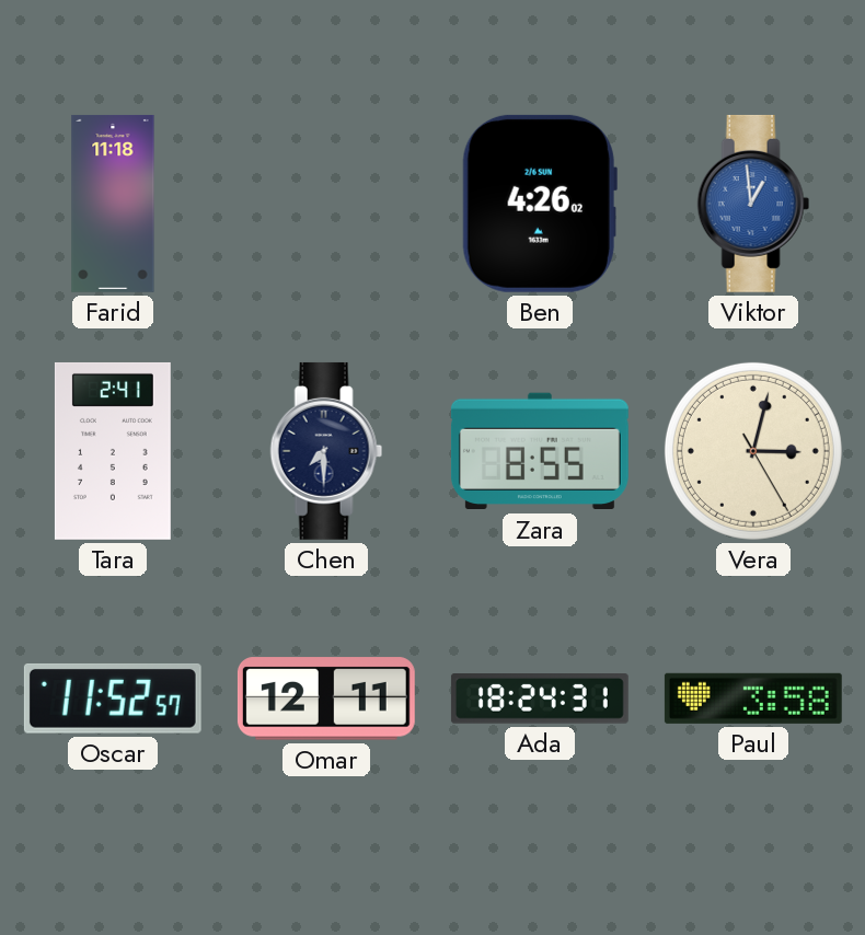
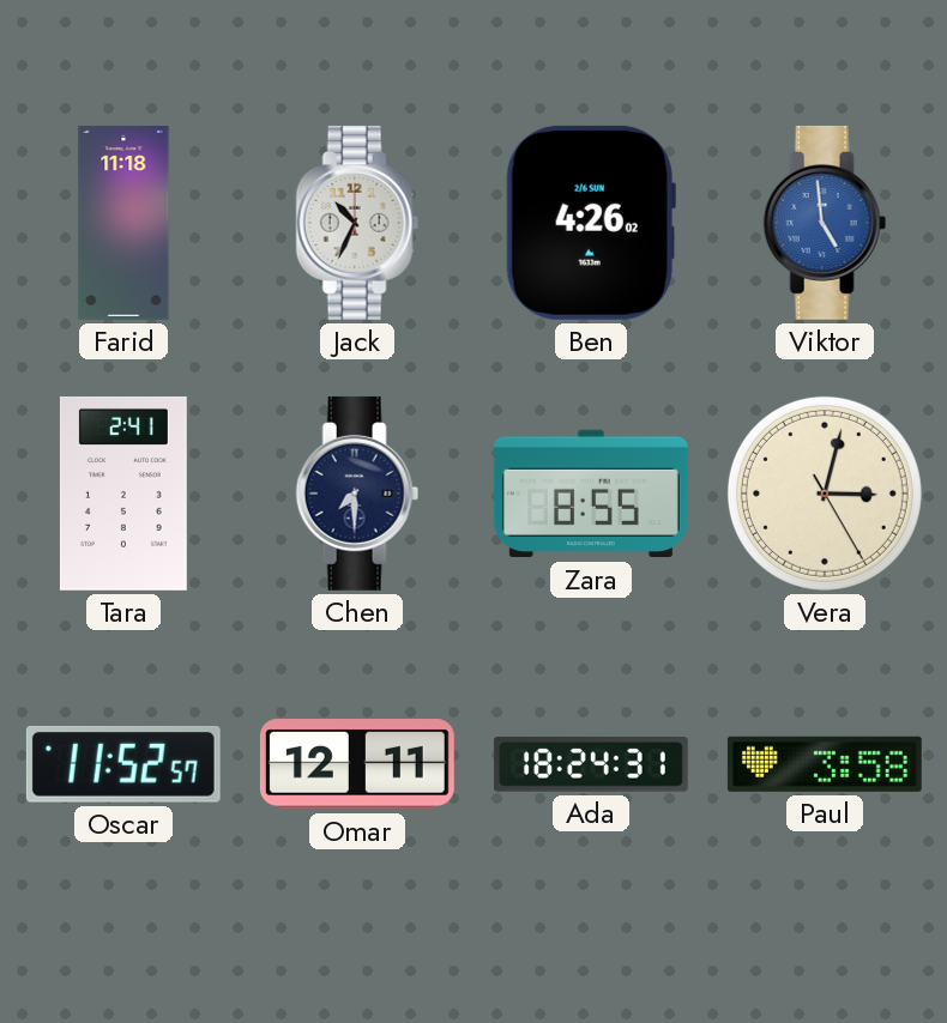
Jack: none -> 10:34
Viktor: 12:59 -> 4:59
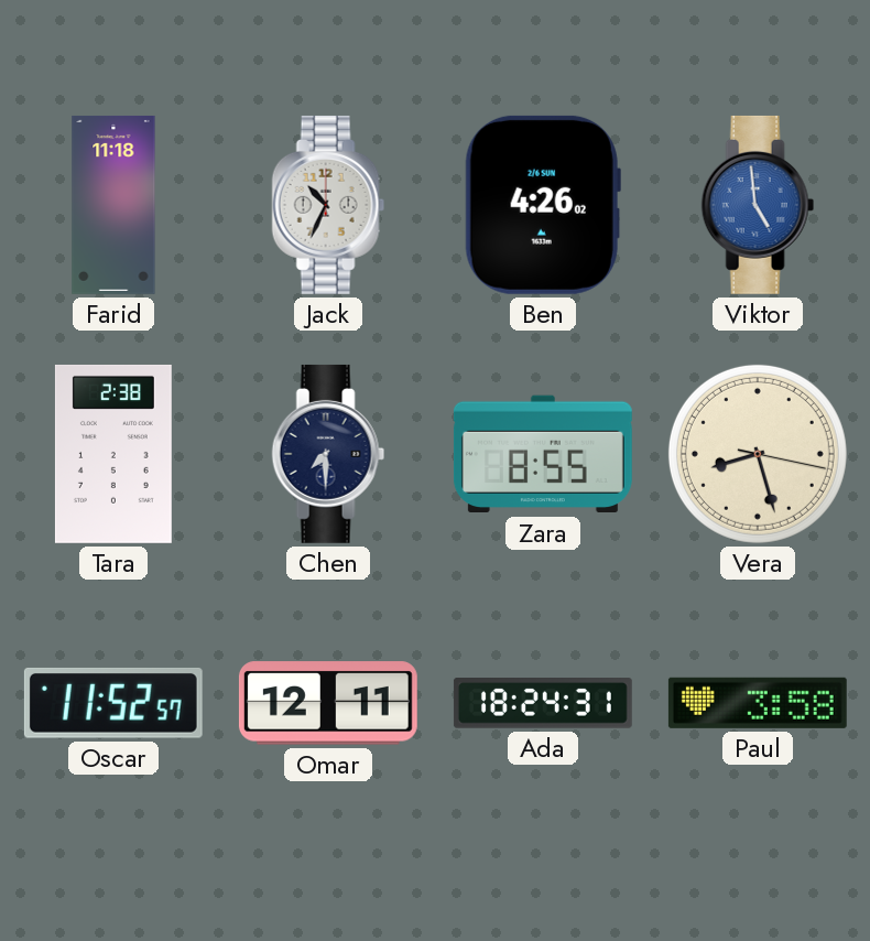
Tara: 2:41 -> 2:38
Vera: 3:02 -> 8:27
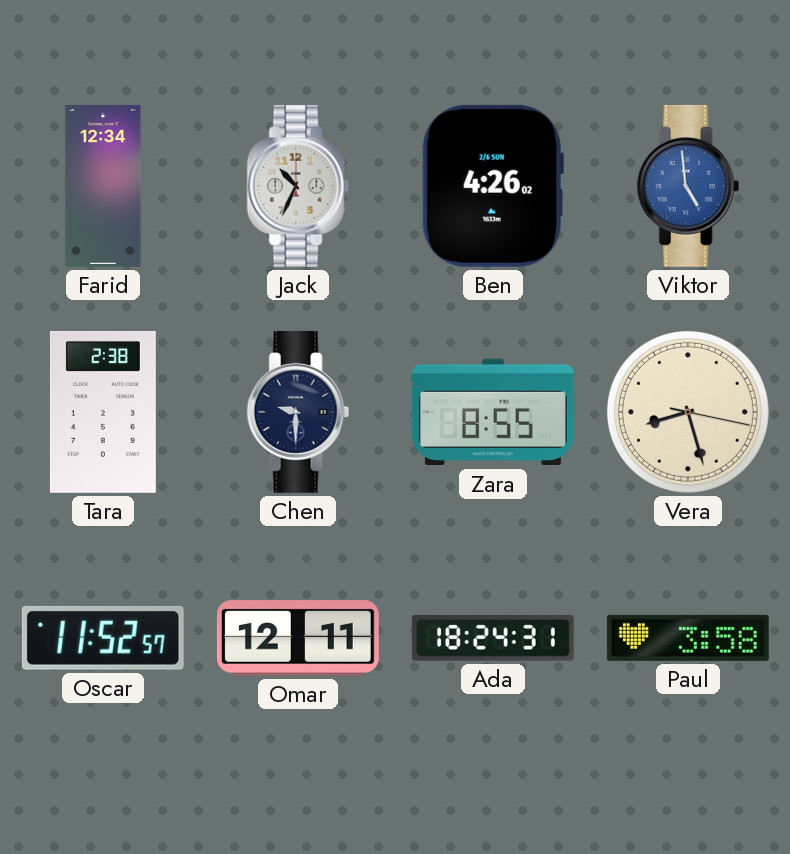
Farid: 11:18 -> 12:34
Chen: 7:30 -> 9:30
